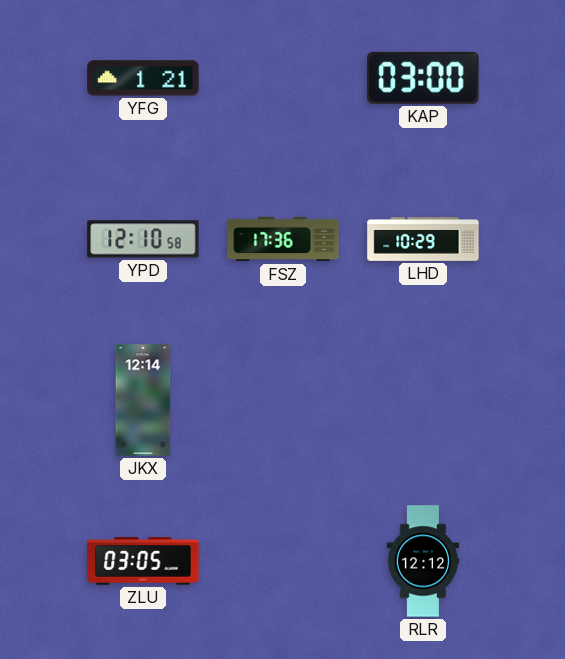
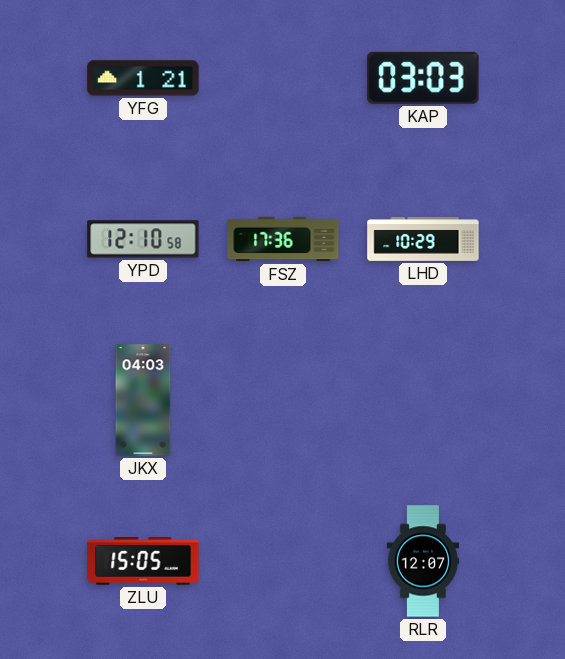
KAP: 03:00 -> 03:03
JKX: 12:14 -> 04:03
ZLU: 03:05 -> 15:05
RLR: 12:12 -> 12:07
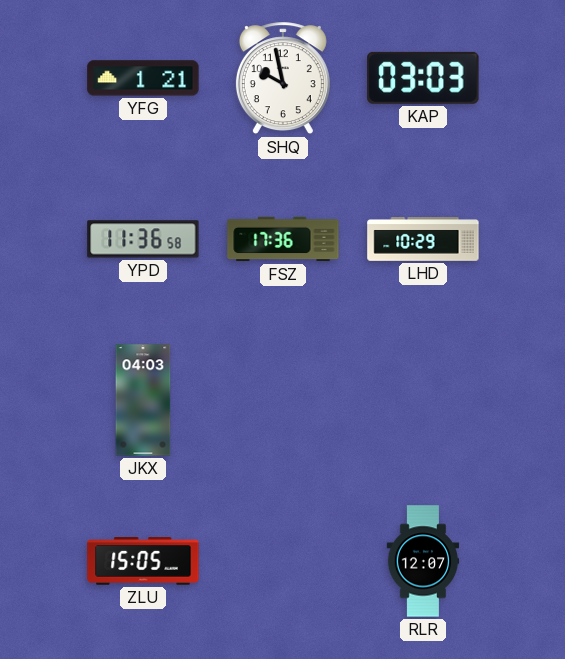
SHQ: none -> 9:58
YPD: 12:10 -> 11:36
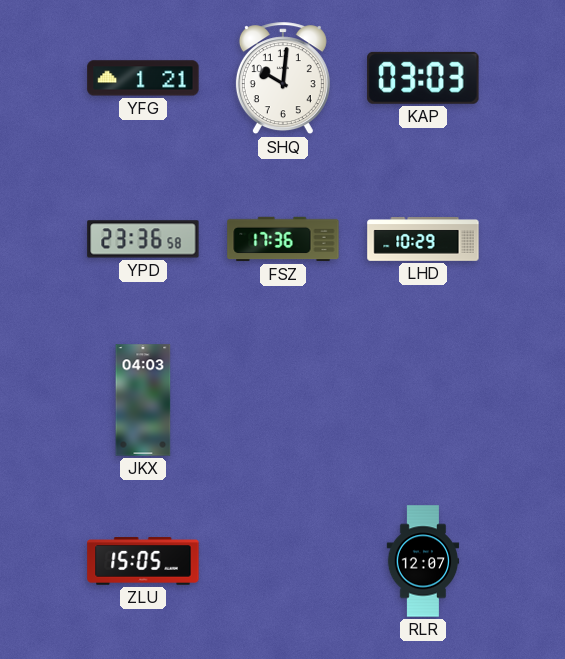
SHQ: 9:58 -> 10:01
YPD: 11:36 -> 23:36
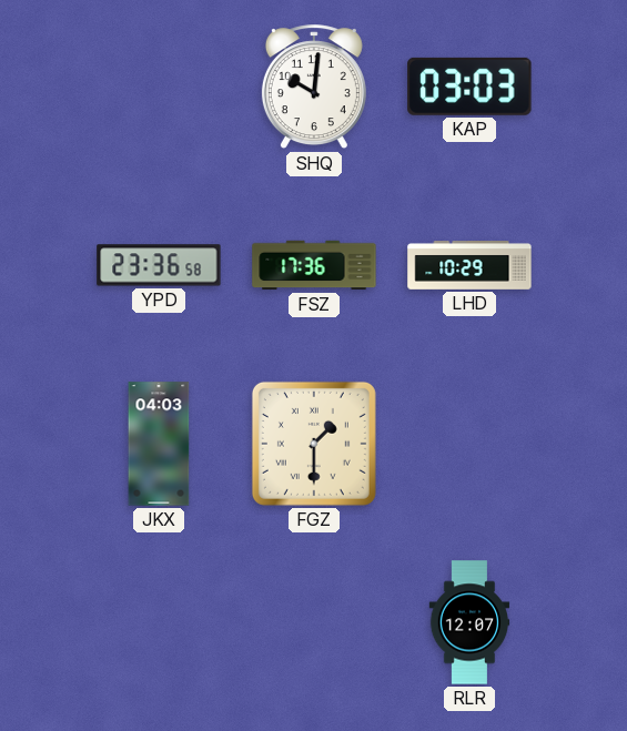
YFG: 1:21 -> none
FGZ: none -> 1:30
ZLU: 15:05 -> none
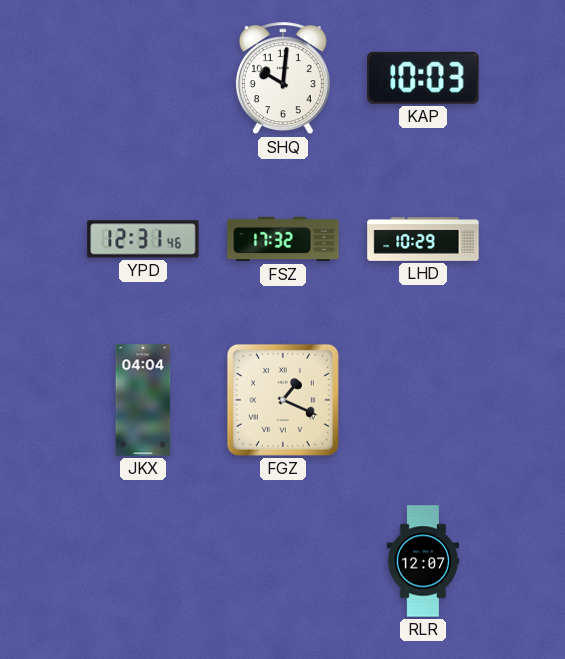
KAP: 03:03 -> 10:03
YPD: 23:36 -> 12:31
FSZ: 17:36 -> 17:32
JKX: 04:03 -> 04:04
FGZ: 1:30 -> 1:19
